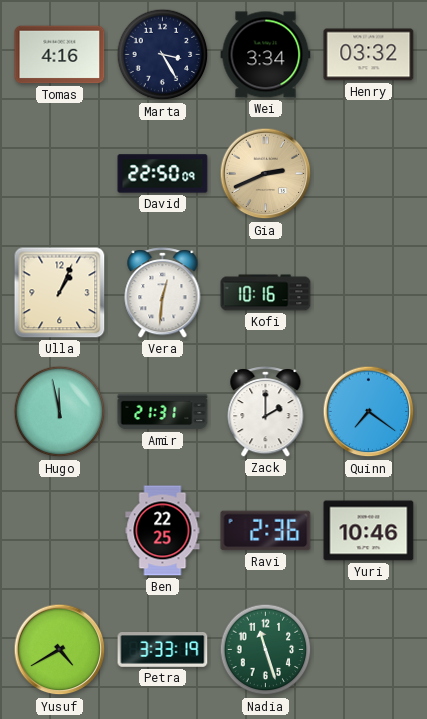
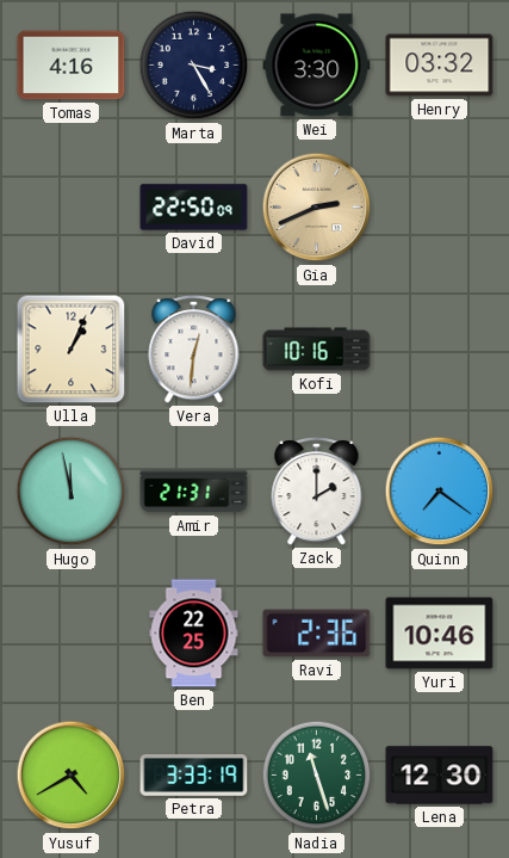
Wei: 3:34 -> 3:30
Lena: none -> 12:30
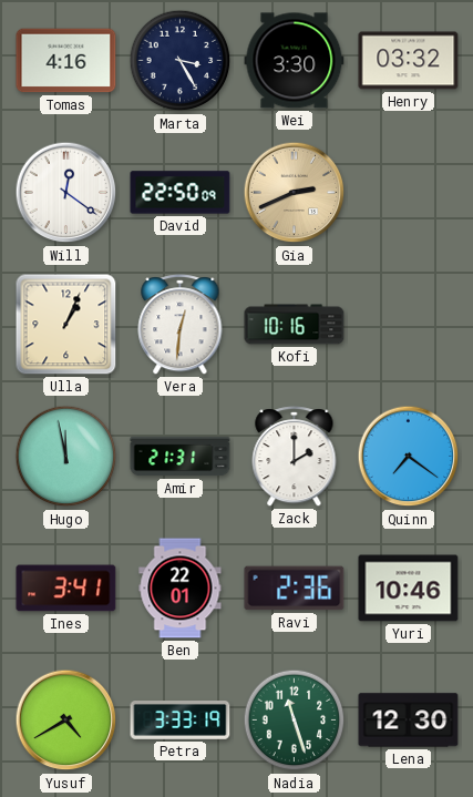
Will: none -> 12:21
Ines: none -> 3:41
Ben: 22:25 -> 22:01
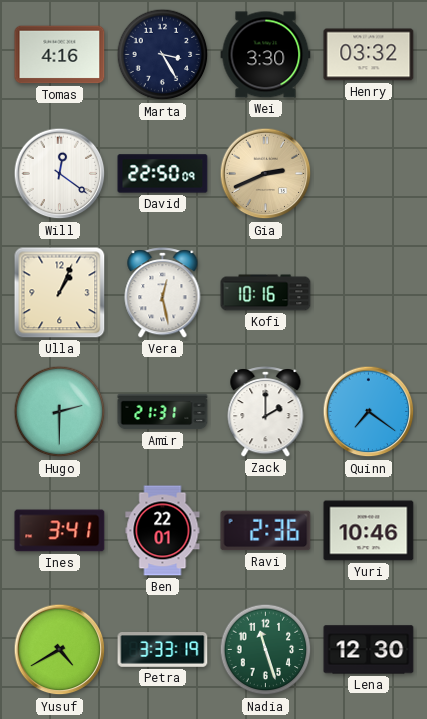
Vera: 12:31 -> 12:28
Hugo: 11:58 -> 2:30
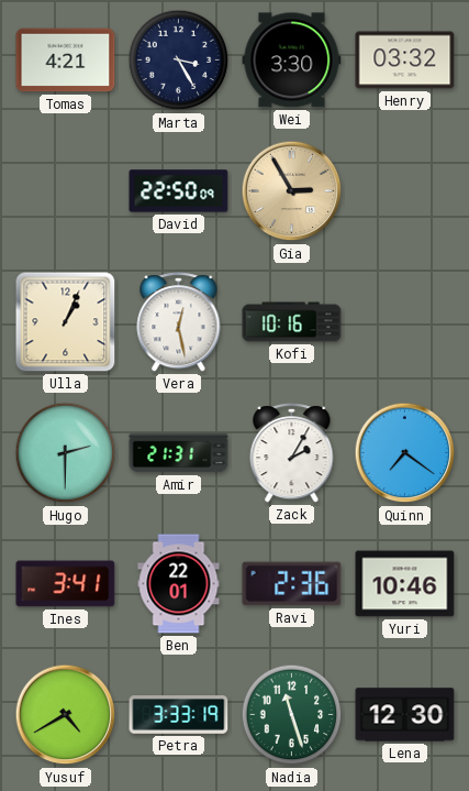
Tomas: 4:16 -> 4:21
Will: 12:21 -> none
Gia: 2:41 -> 2:55
Zack: 2:00 -> 2:05
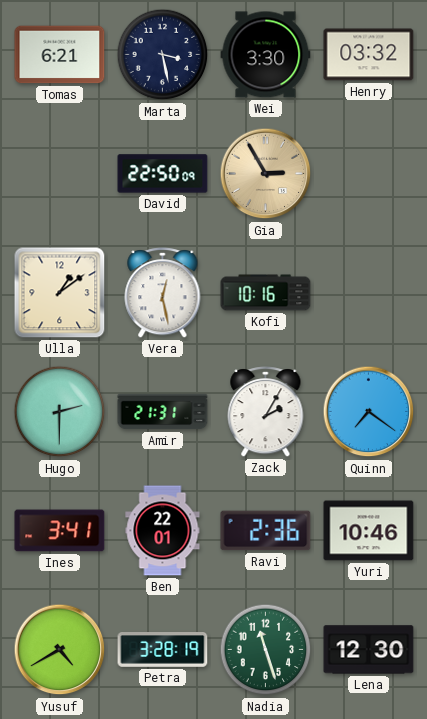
Tomas: 4:21 -> 6:21
Marta: 3:25 -> 3:28
Ulla: 1:04 -> 1:09
Petra: 3:33 -> 3:28
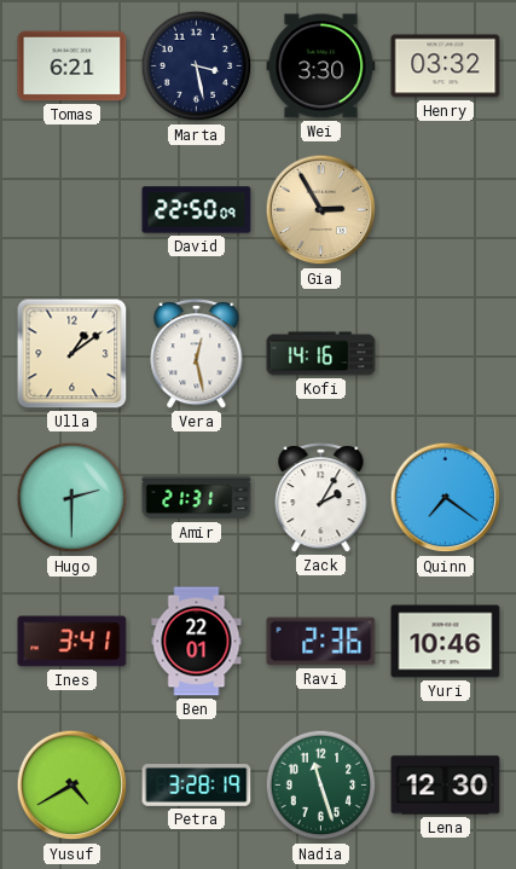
Kofi: 10:16 -> 14:16
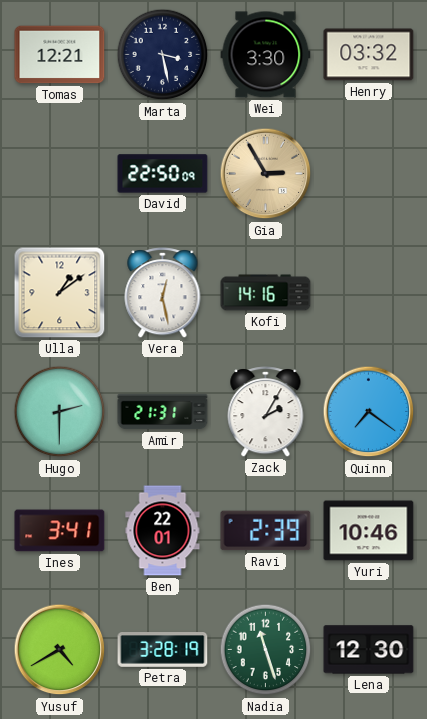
Tomas: 6:21 -> 12:21
Ravi: 2:36 -> 2:39
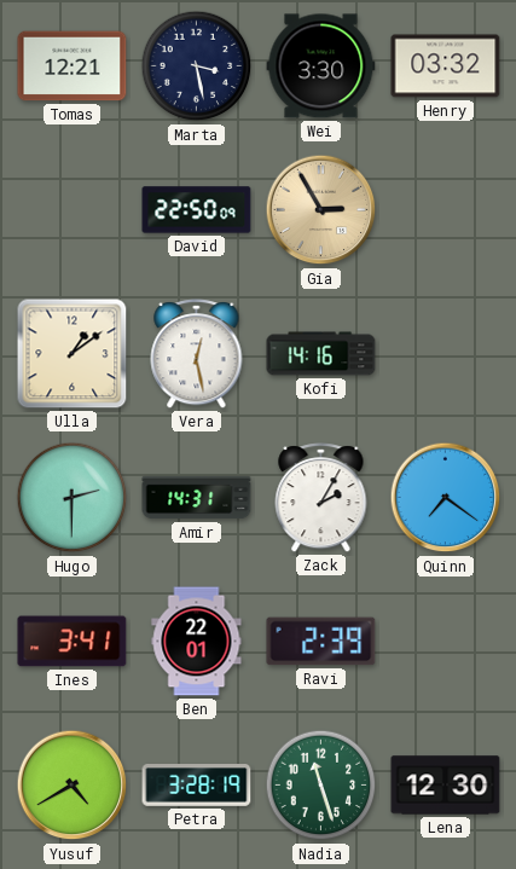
Amir: 21:31 -> 14:31
Yuri: 10:46 -> none
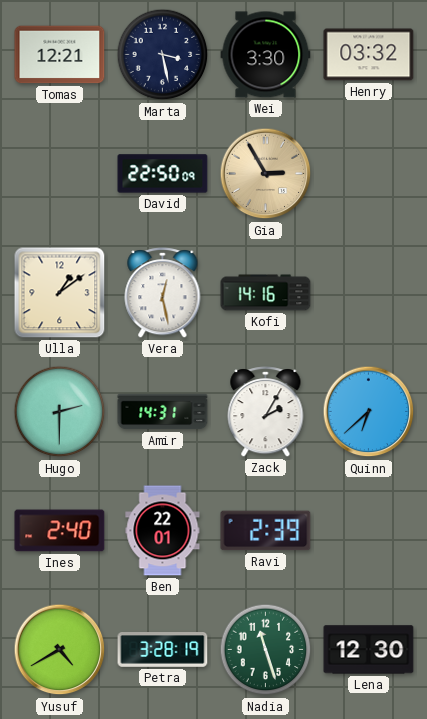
Quinn: 7:21 -> 6:38
Ines: 3:41 -> 2:40
